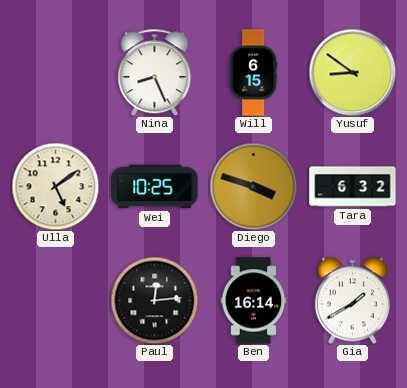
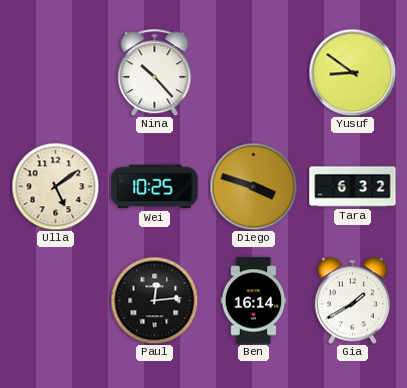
Nina: 8:26 -> 10:23
Will: 6:15 -> none
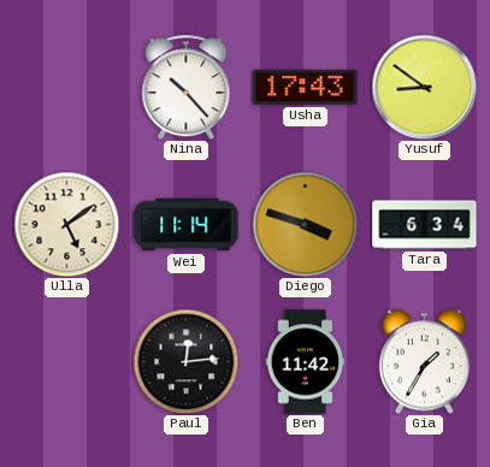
Usha: none -> 17:43
Wei: 10:25 -> 11:14
Tara: 6:32 -> 6:34
Ben: 16:14 -> 11:42
Gia: 1:40 -> 1:35
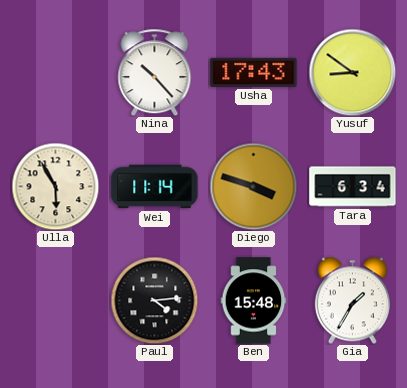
Ulla: 5:09 -> 5:55
Paul: 12:14 -> 4:14
Ben: 11:42 -> 15:48
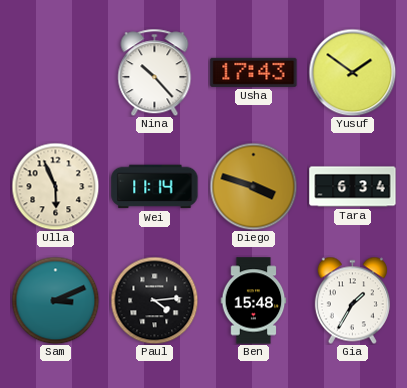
Yusuf: 8:51 -> 1:51
Ulla: 5:55 -> 5:56
Sam: none -> 3:11
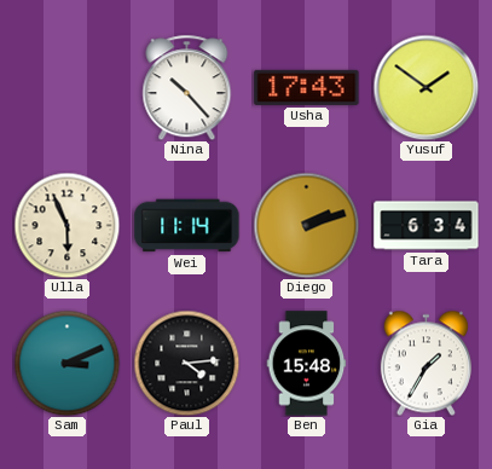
Diego: 3:48 -> 2:12
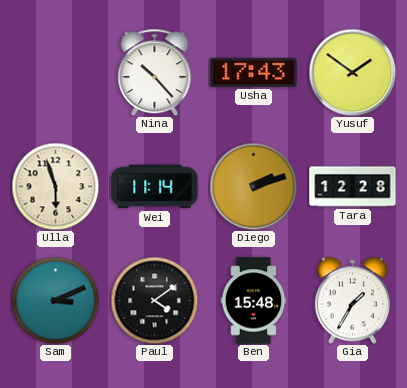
Ulla: 5:56 -> 5:57
Tara: 6:34 -> 12:28
Paul: 4:14 -> 4:09
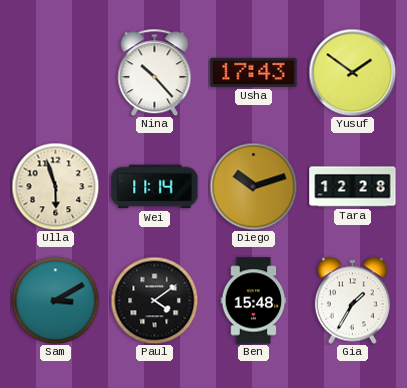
Diego: 2:12 -> 10:12
Sam: 3:11 -> 3:10
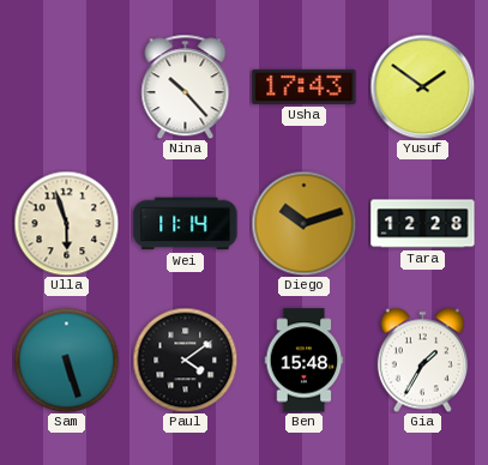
Sam: 3:10 -> 5:27
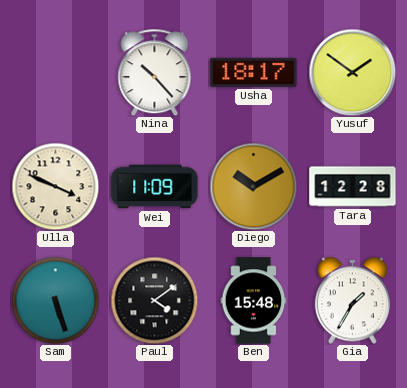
Usha: 17:43 -> 18:17
Ulla: 5:57 -> 3:49
Wei: 11:14 -> 11:09
Diego: 10:12 -> 10:10
